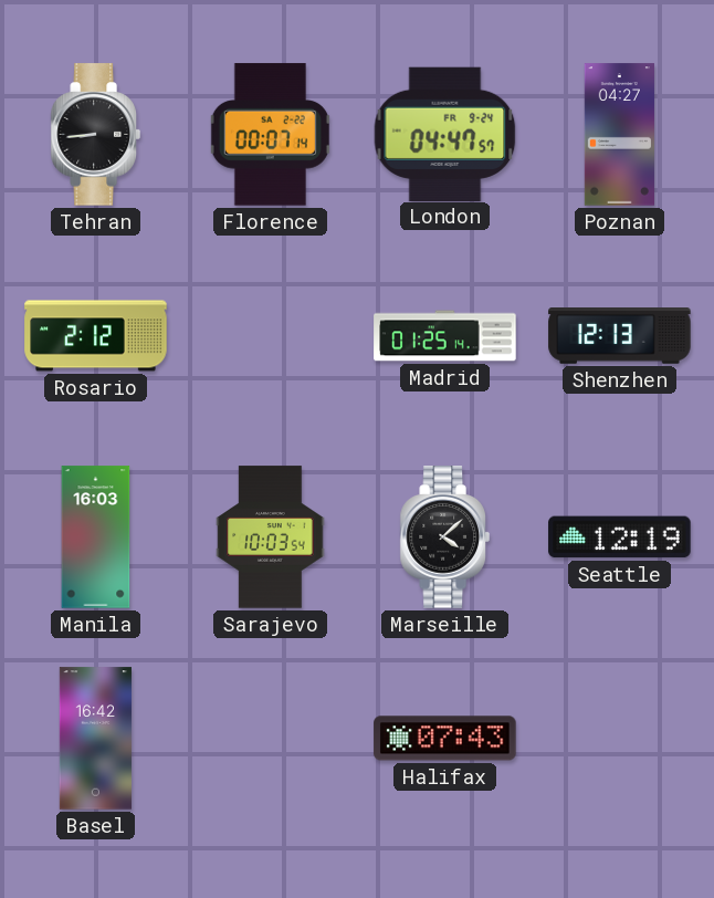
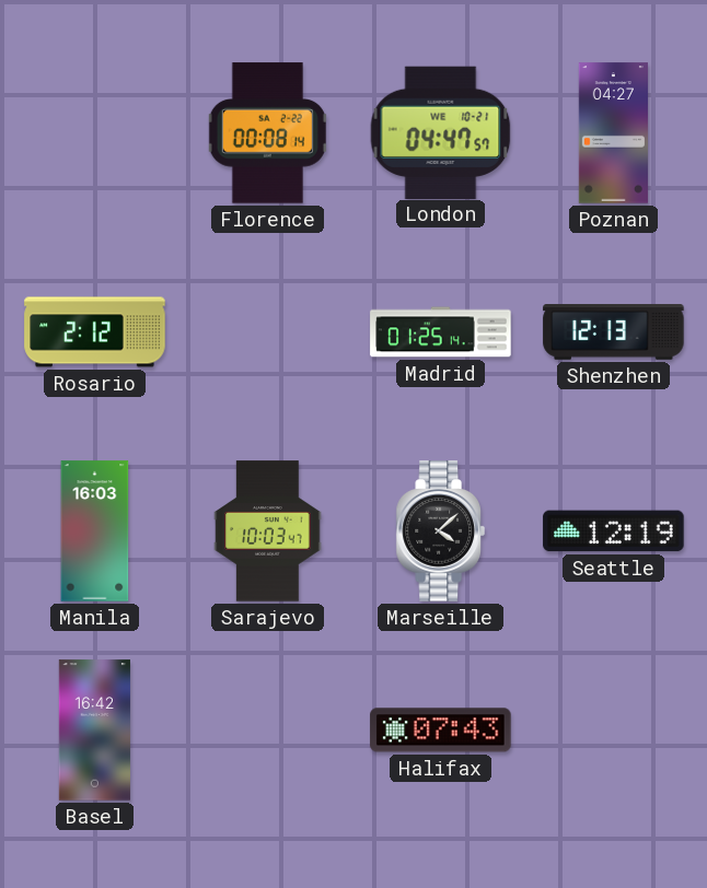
Tehran: 8:44 -> none
Florence: 00:07 -> 00:08
London date: FR 9-24 -> WE 10-21
Sarajevo: 10:03:54 -> 10:03:47
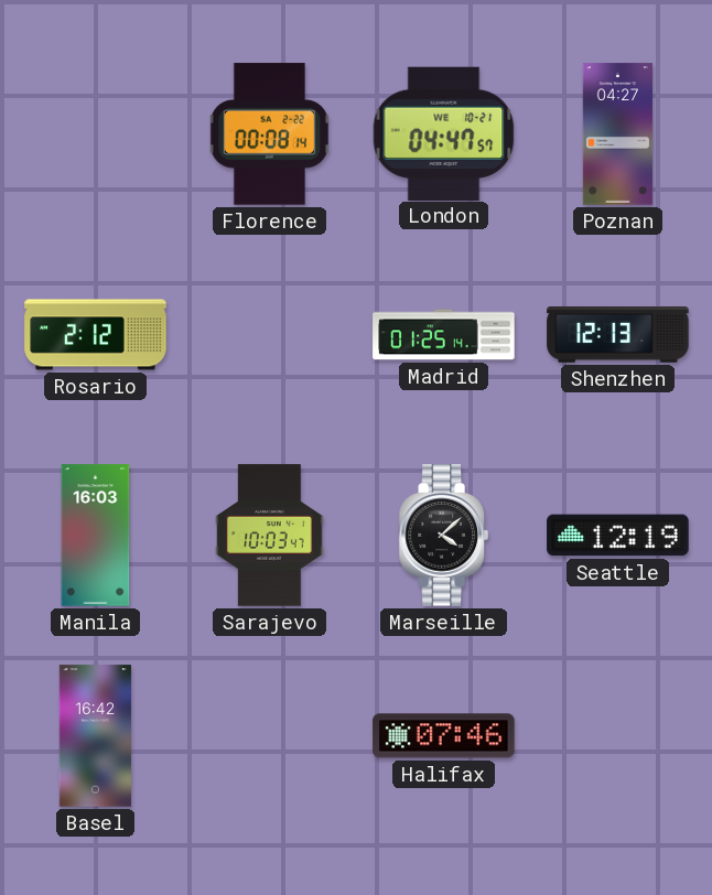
Halifax: 07:43 -> 07:46
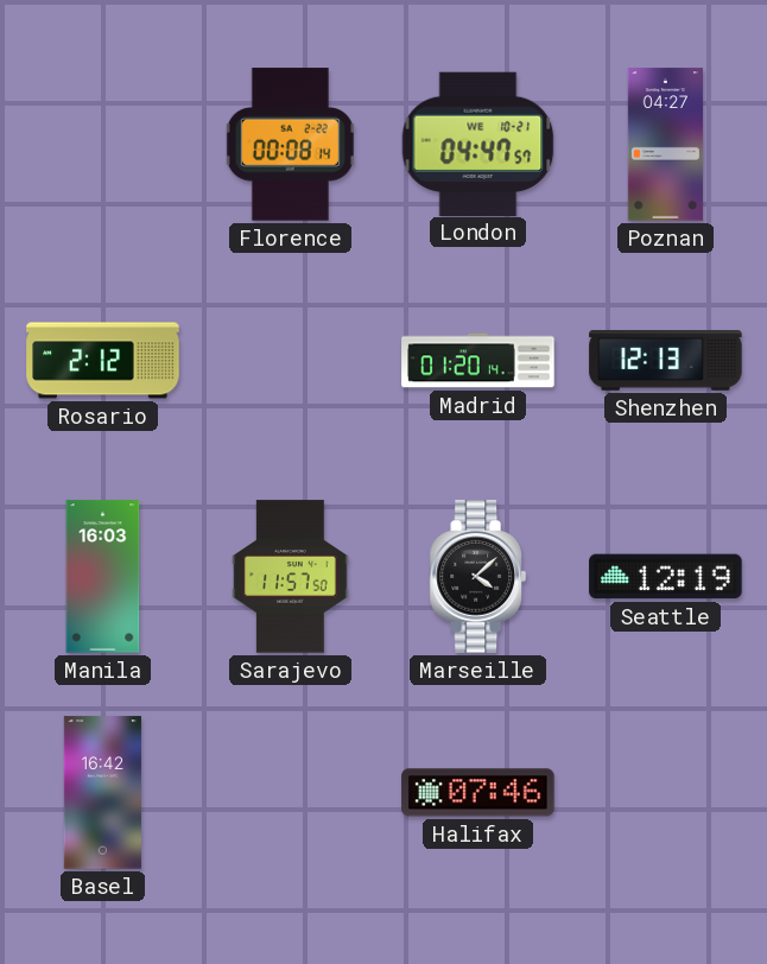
Madrid: 01:25 -> 01:20
Sarajevo: 10:03 -> 11:57
